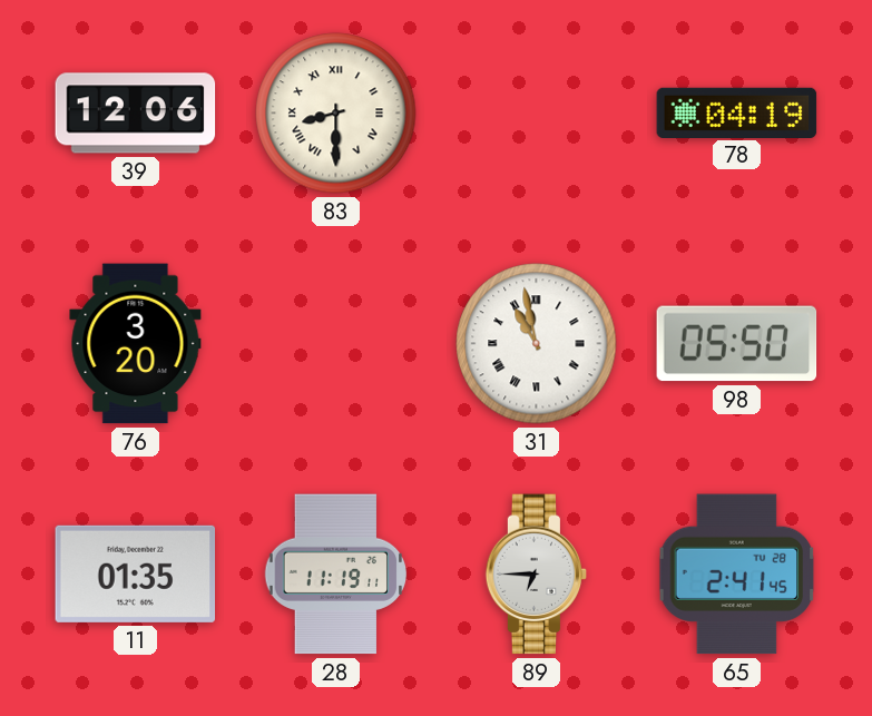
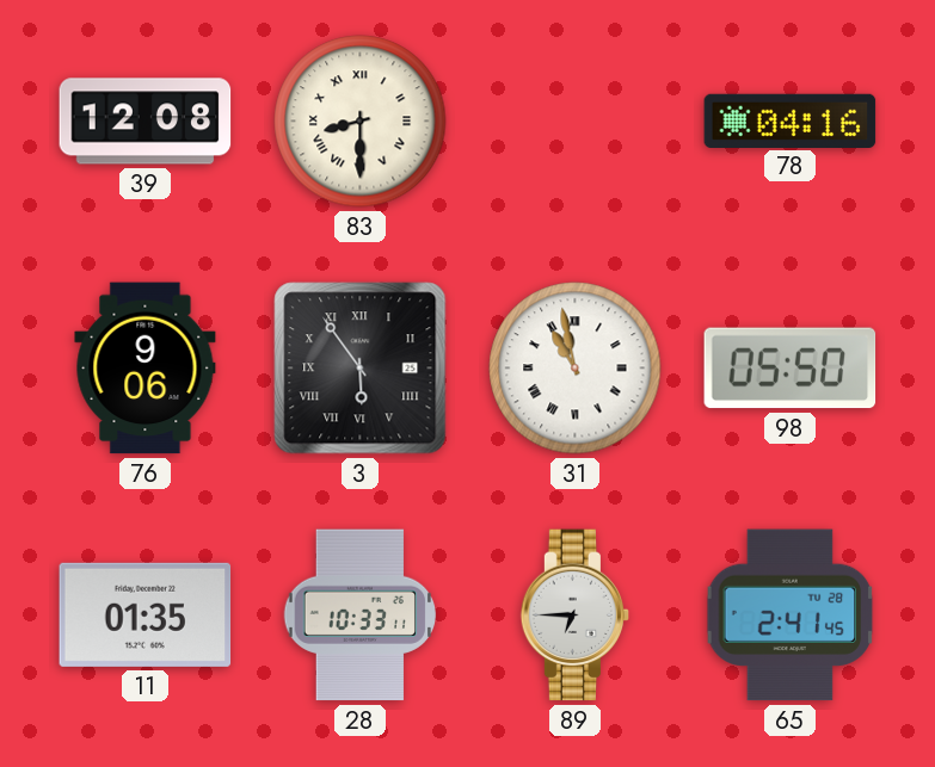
39: 12:06 -> 12:08
78: 04:19 -> 04:16
76: 3:20 -> 9:06
3: none -> 5:54
28: 11:19 -> 10:33
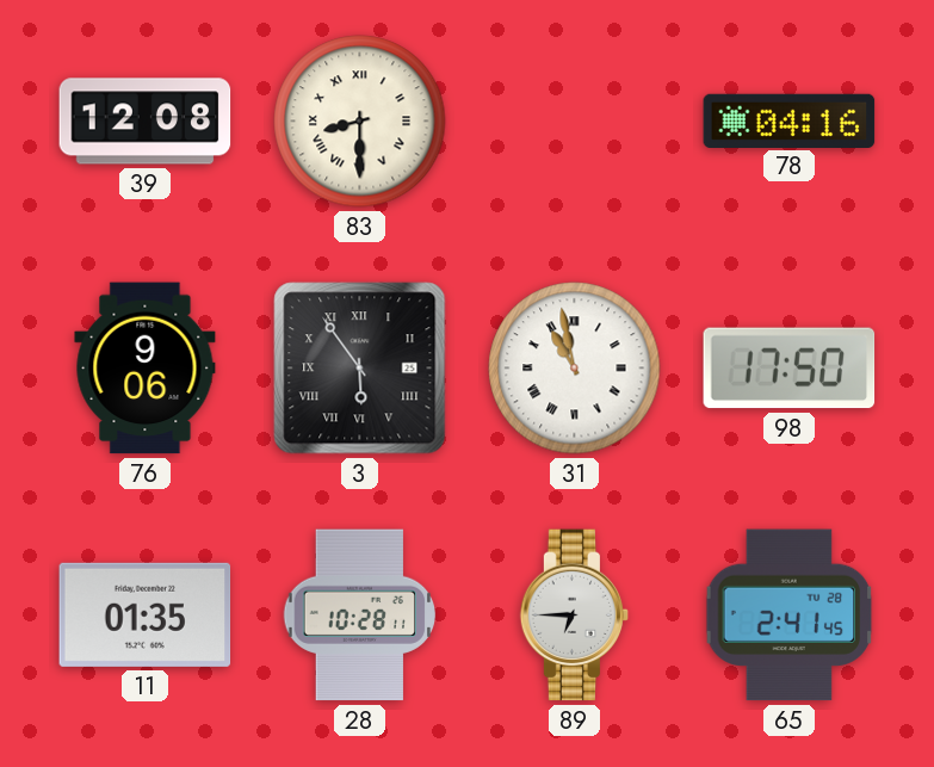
98: 05:50 -> 17:50
28: 10:33 -> 10:28
